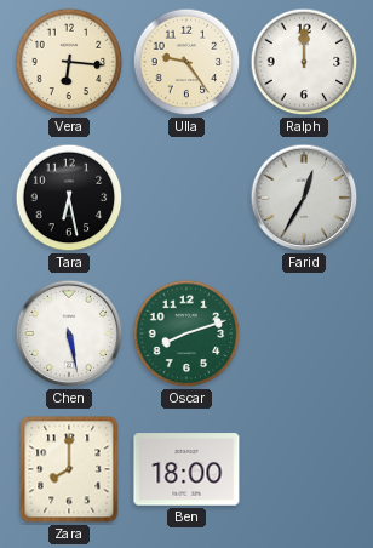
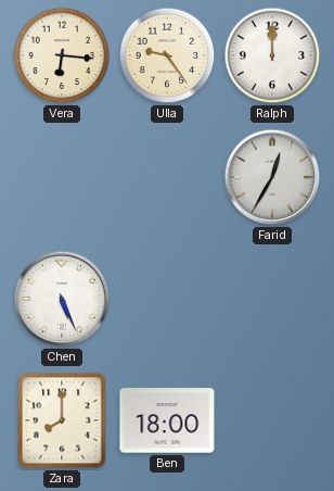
Tara: 6:28 -> none
Chen: 5:28 -> 5:26
Oscar: 8:12 -> none
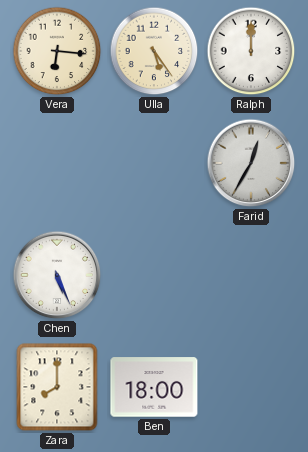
Ulla: 9:24 -> 5:24
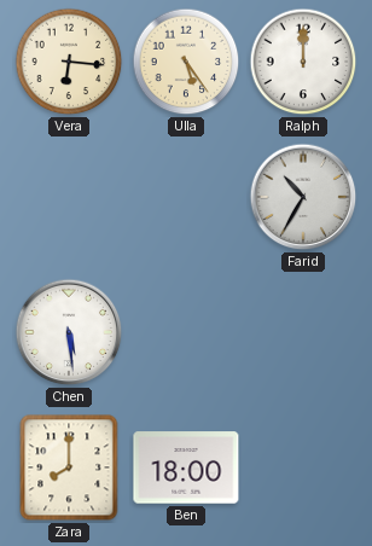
Farid: 12:35 -> 10:35
Chen: 5:26 -> 5:29
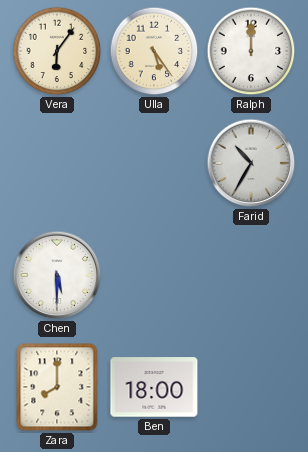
Vera: 6:16 -> 6:06
Chen: 5:29 -> 5:30
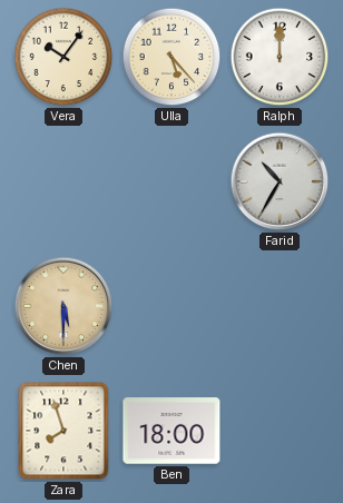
Vera: 6:06 -> 10:06
Ulla: 5:24 -> 5:23
Chen dial: white -> champagne
Zara: 8:00 -> 7:57
